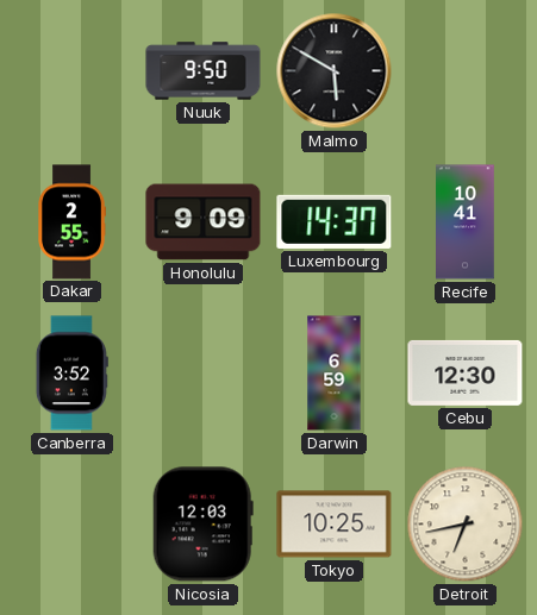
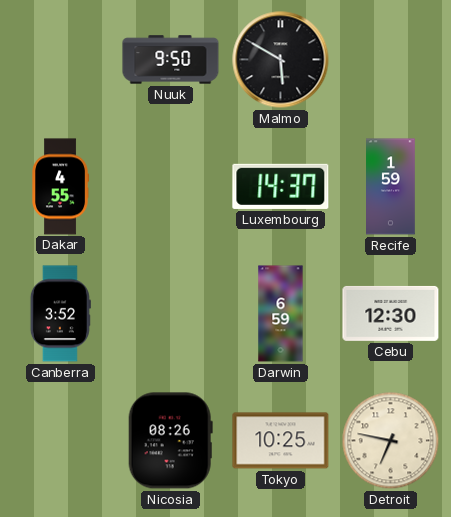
Dakar: 2:55 -> 4:55
Honolulu: 9:09 -> none
Recife: 10:41 -> 1:59
Nicosia: 12:03 -> 08:26
Detroit: 6:43 -> 6:47
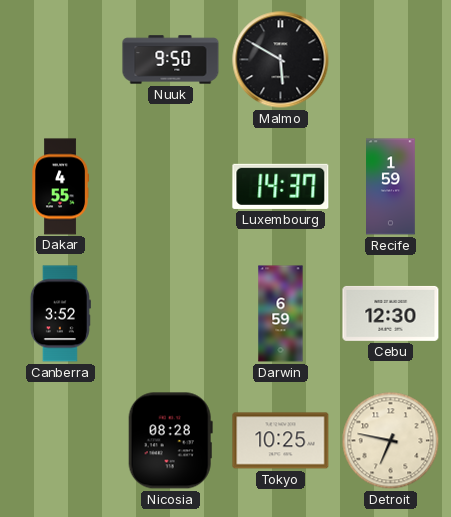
Nicosia: 08:26 -> 08:28
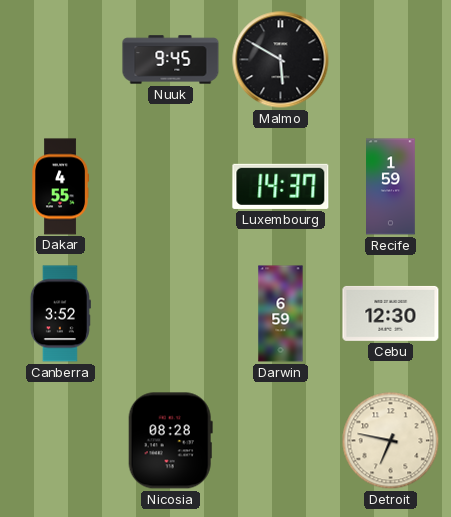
Nuuk: 9:50 -> 9:45
Tokyo: 10:25 -> none
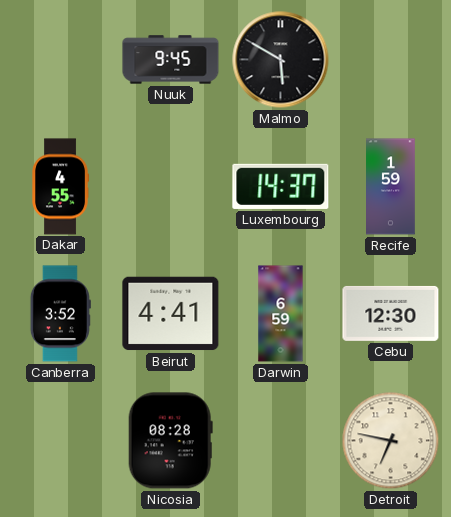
Beirut: none -> 4:41
